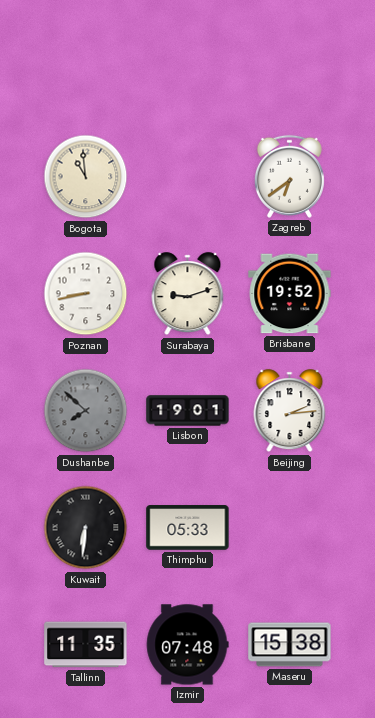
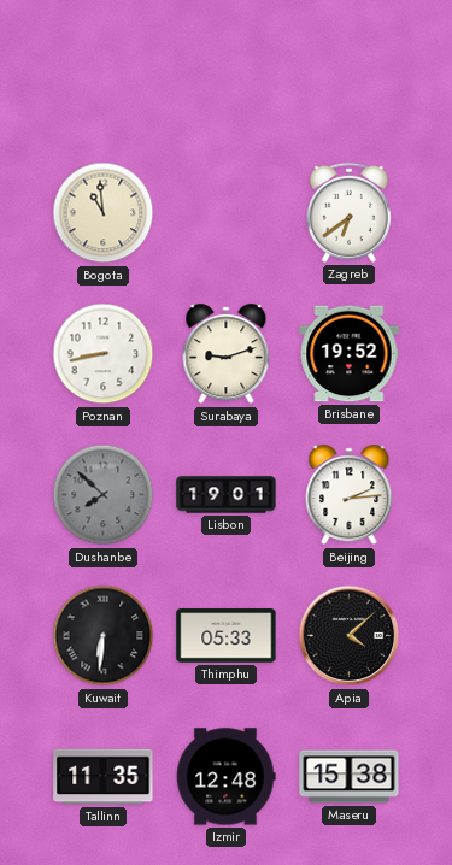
Apia: none -> 4:08
Izmir: 07:48 -> 12:48
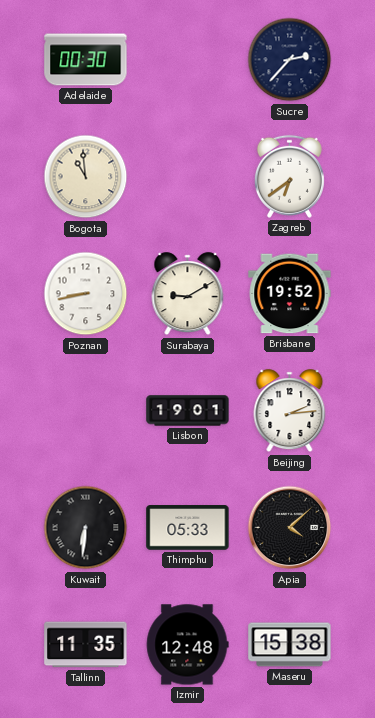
Adelaide: none -> 00:30
Sucre: none -> 2:37
Surabaya: 9:12 -> 9:10
Dushanbe: 7:52 -> none
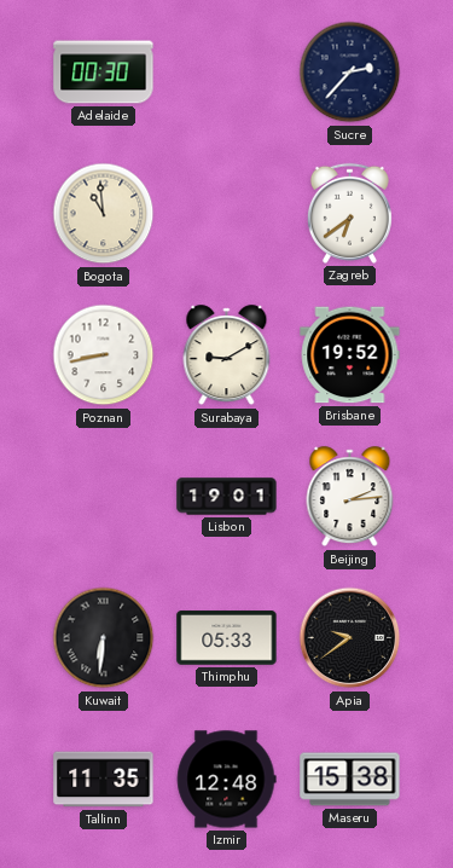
Apia: 4:08 -> 9:39
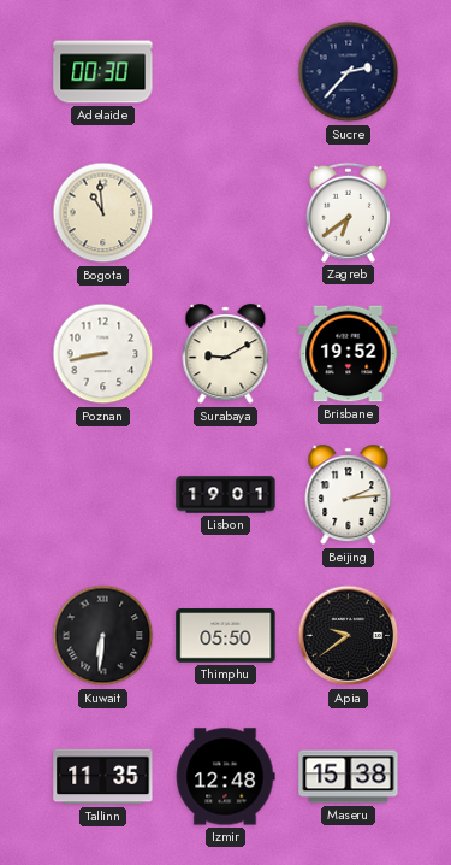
Thimphu: 05:33 -> 05:50
